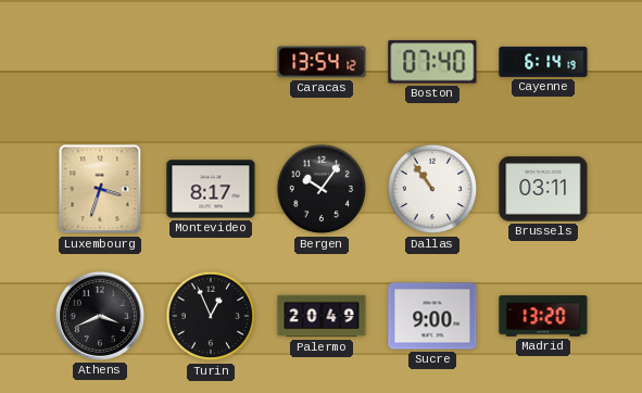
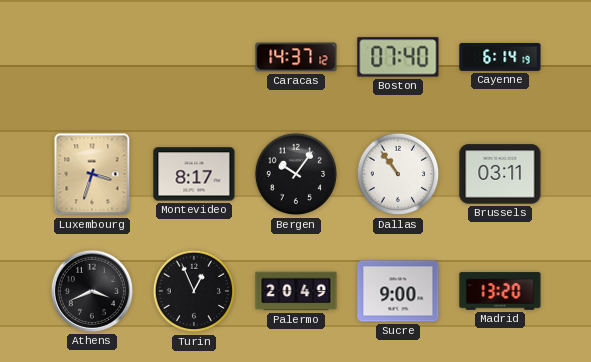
Caracas: 13:54 -> 14:37
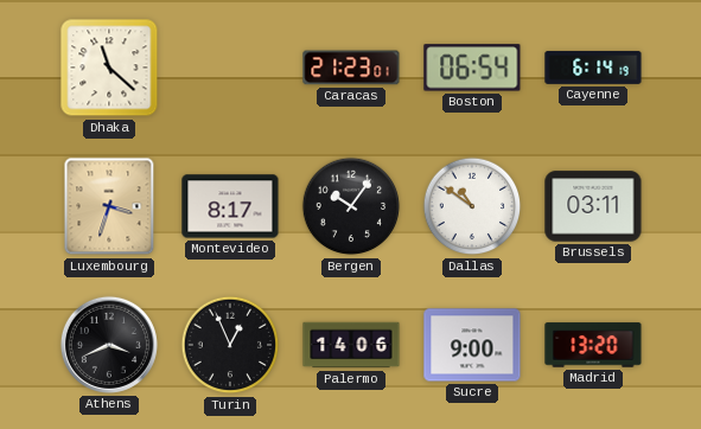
Dhaka: none -> 11:22
Caracas: 14:37 -> 21:23
Boston: 07:40 -> 06:54
Dallas: 10:54 -> 10:51
Palermo: 20:49 -> 14:06
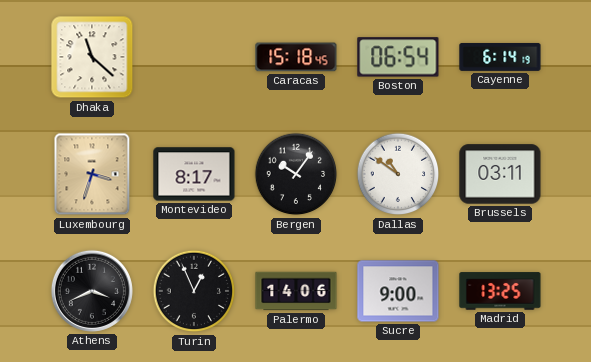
Caracas: 21:23 -> 15:18
Madrid: 13:20 -> 13:25
